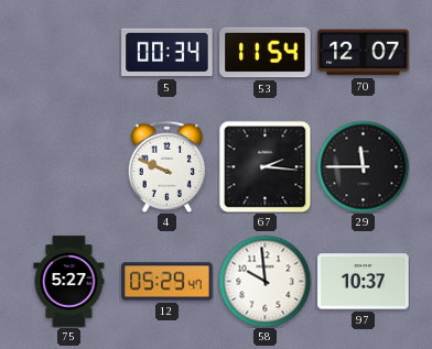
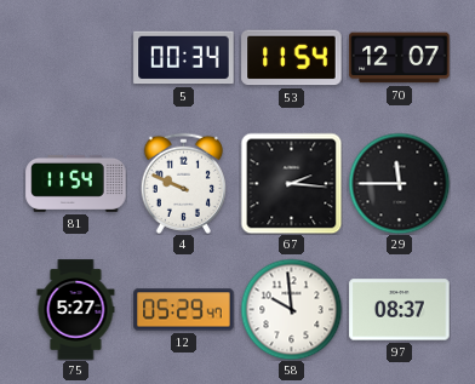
81: none -> 11:54
97: 10:37 -> 08:37
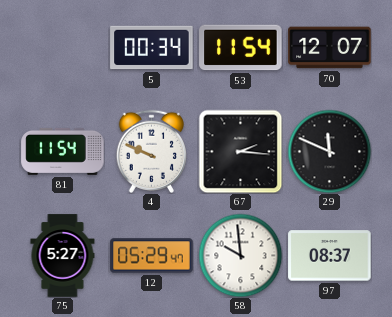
29: 11:45 -> 11:49
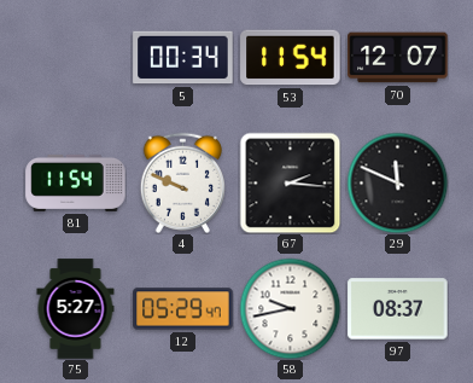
58: 9:59 -> 9:43
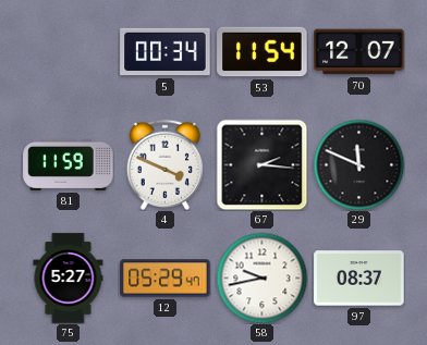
81: 11:54 -> 11:59
4: 9:49 -> 3:49
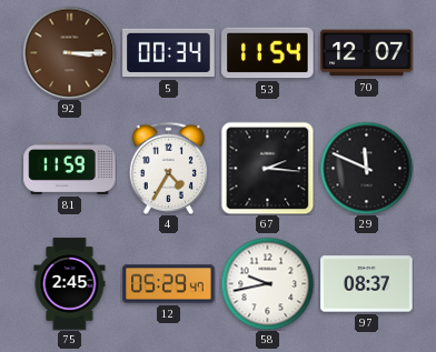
92: none -> 3:15
4: 3:49 -> 4:35
75: 5:27 -> 2:45
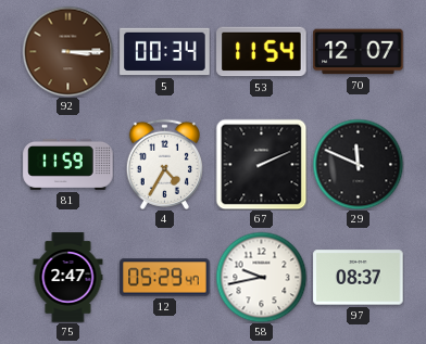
67: 2:16 -> 2:11
75: 2:45 -> 2:47
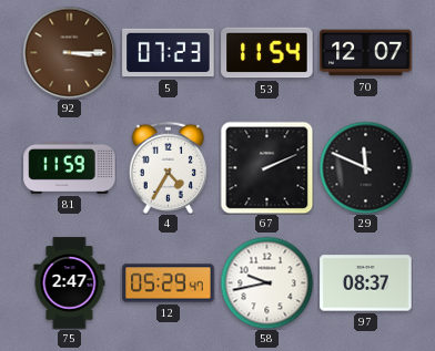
5: 00:34 -> 07:23
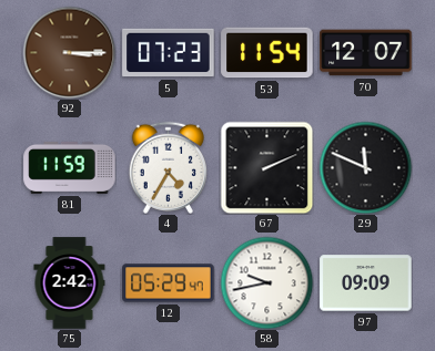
75: 2:47 -> 2:42
97: 08:37 -> 09:09
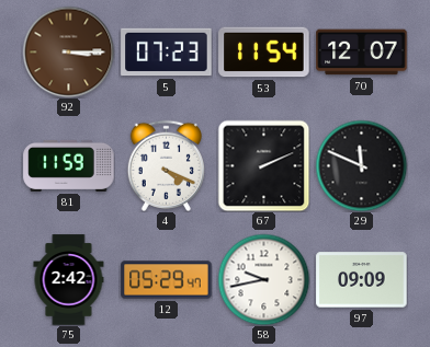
4: 4:35 -> 4:19
